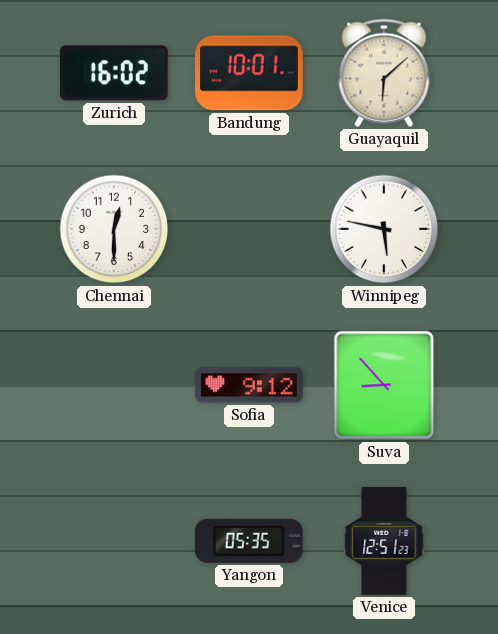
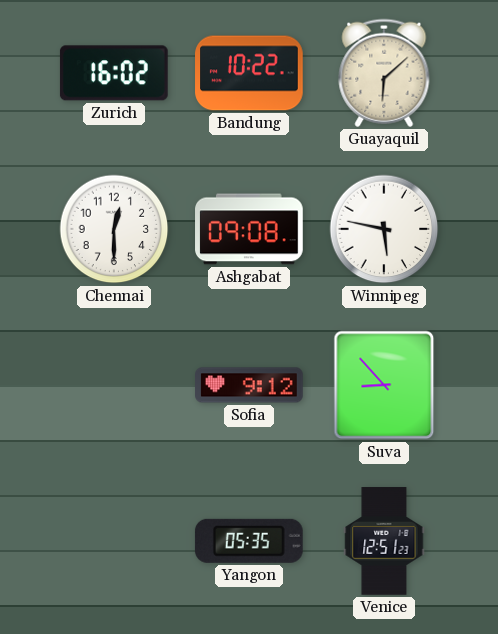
Bandung: 10:01 -> 10:22
Ashgabat: none -> 09:08
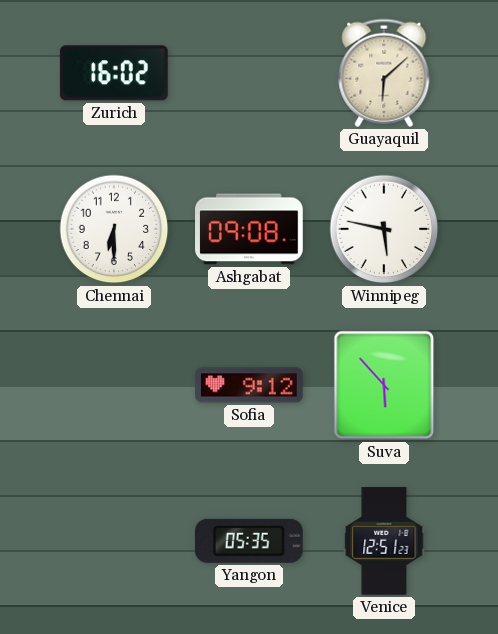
Bandung: 10:22 -> none
Chennai: 12:30 -> 6:30
Suva: 8:53 -> 5:53
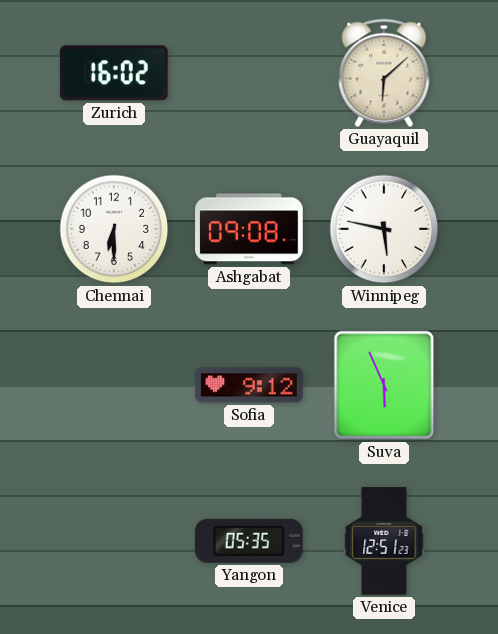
Suva: 5:53 -> 5:56
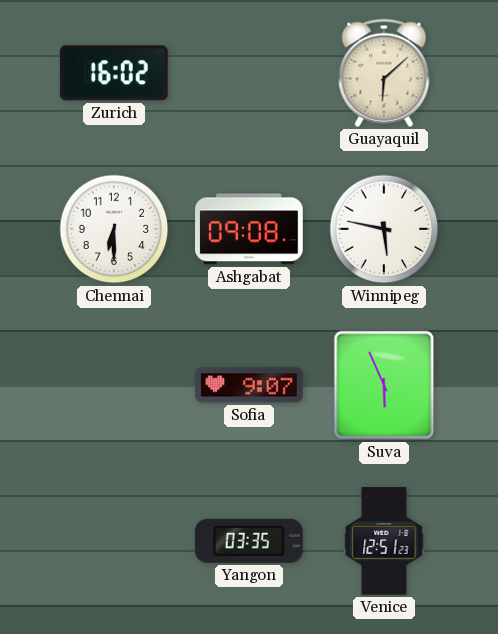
Sofia: 9:12 -> 9:07
Yangon: 05:35 -> 03:35
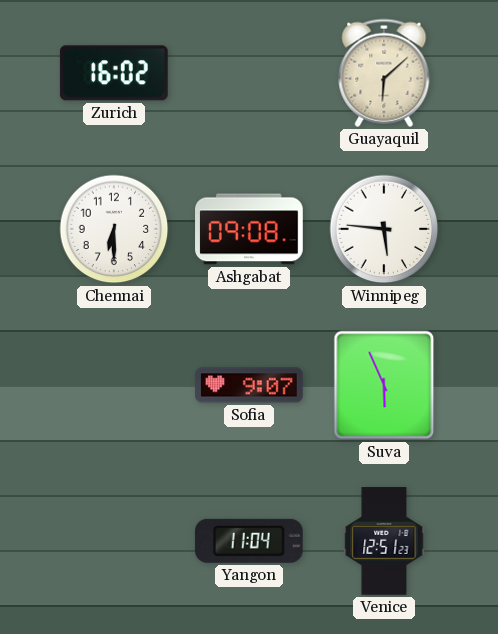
Winnipeg: 5:47 -> 5:46
Yangon: 03:35 -> 11:04
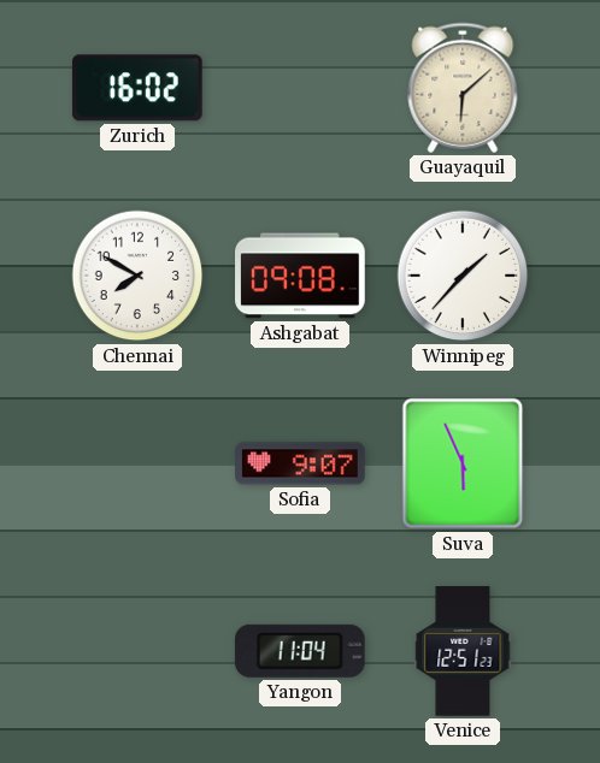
Chennai: 6:30 -> 7:50
Winnipeg: 5:46 -> 1:37
